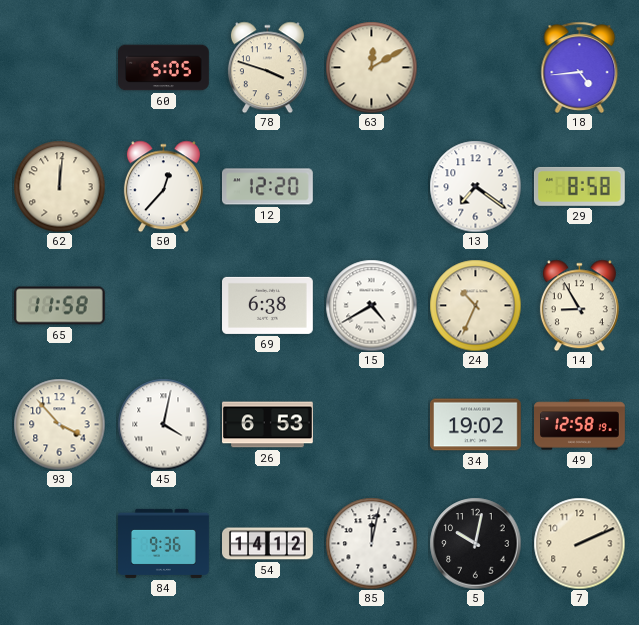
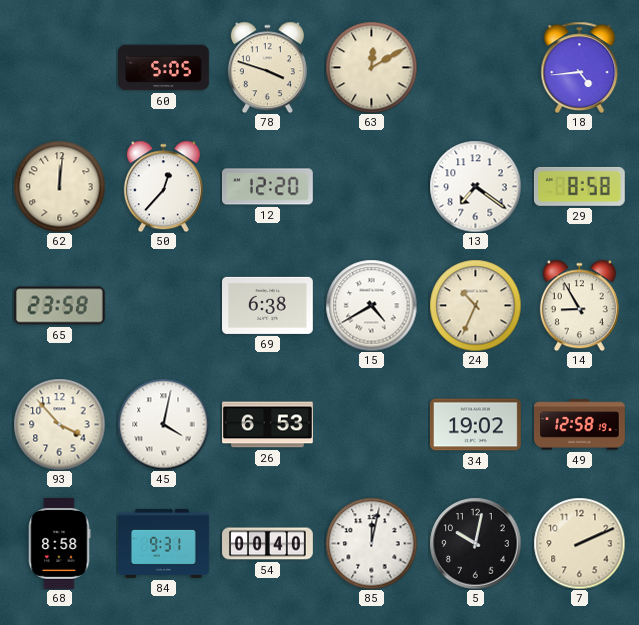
65: 11:58 -> 23:58
68: none -> 8:58
84: 9:36 -> 9:31
54: 14:12 -> 00:40
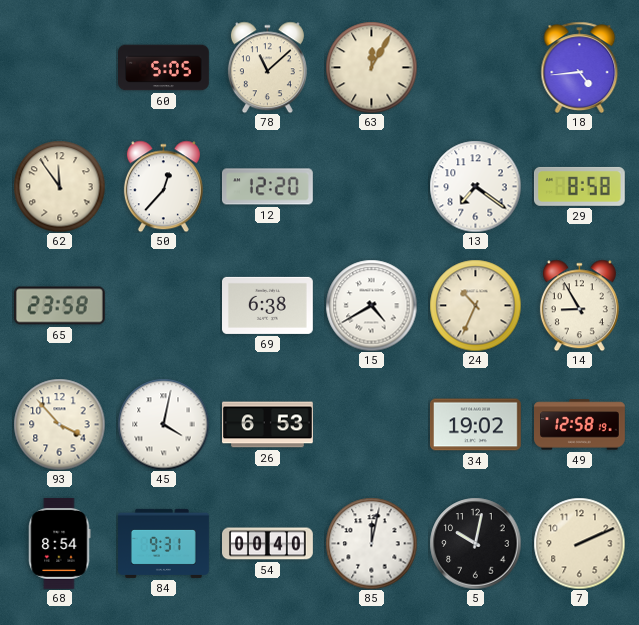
78: 3:48 -> 11:08
63: 12:10 -> 12:05
62: 12:01 -> 11:54
68: 8:58 -> 8:54
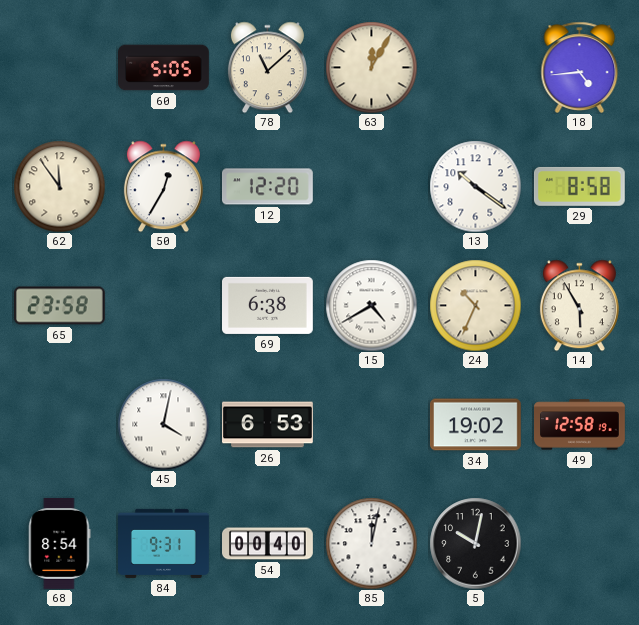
50: 12:37 -> 12:35
13: 7:21 -> 10:21
14: 8:55 -> 5:55
93: 3:53 -> none
7: 2:11 -> none
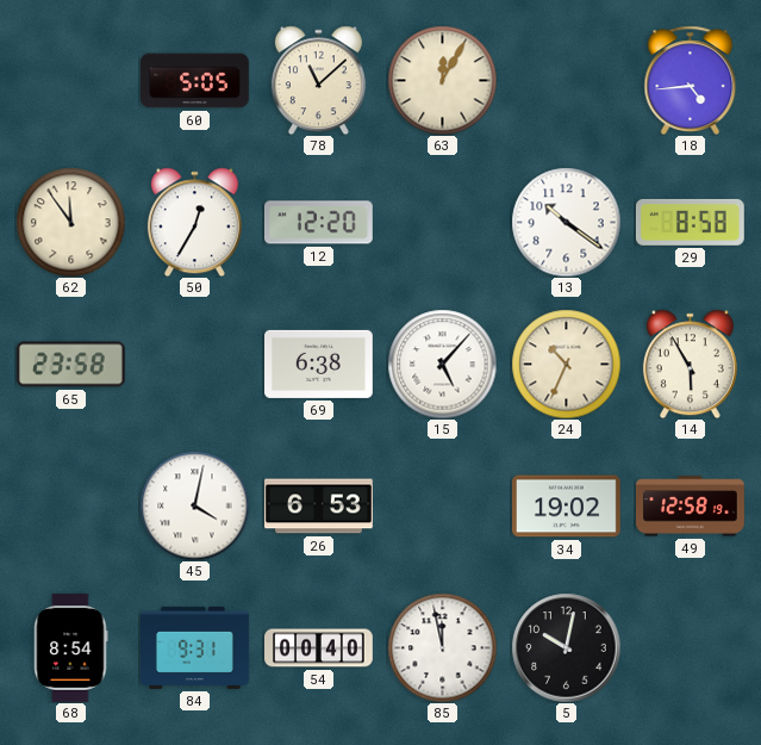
15: 4:40 -> 5:07
85: 12:02 -> 11:58
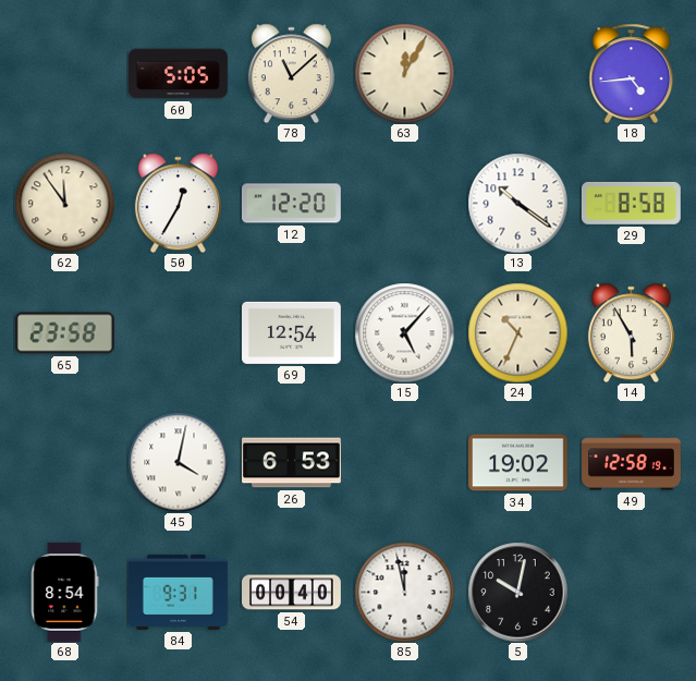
69: 6:38 -> 12:54
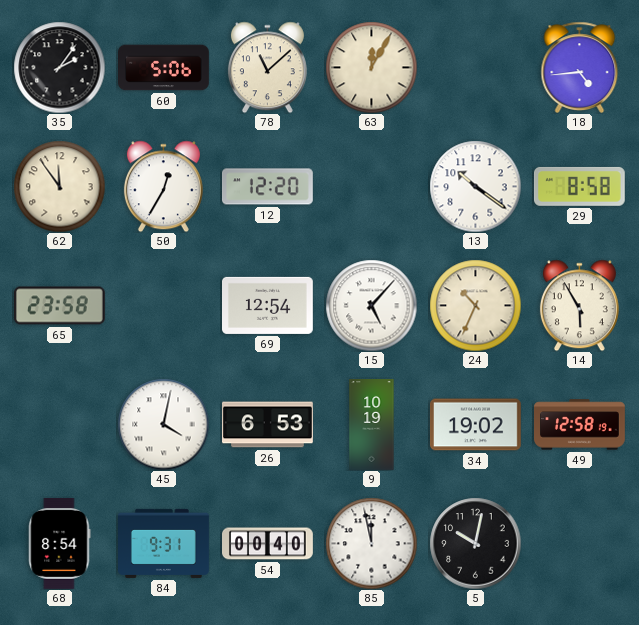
35: none -> 2:06
60: 5:05 -> 5:06
9: none -> 10:19
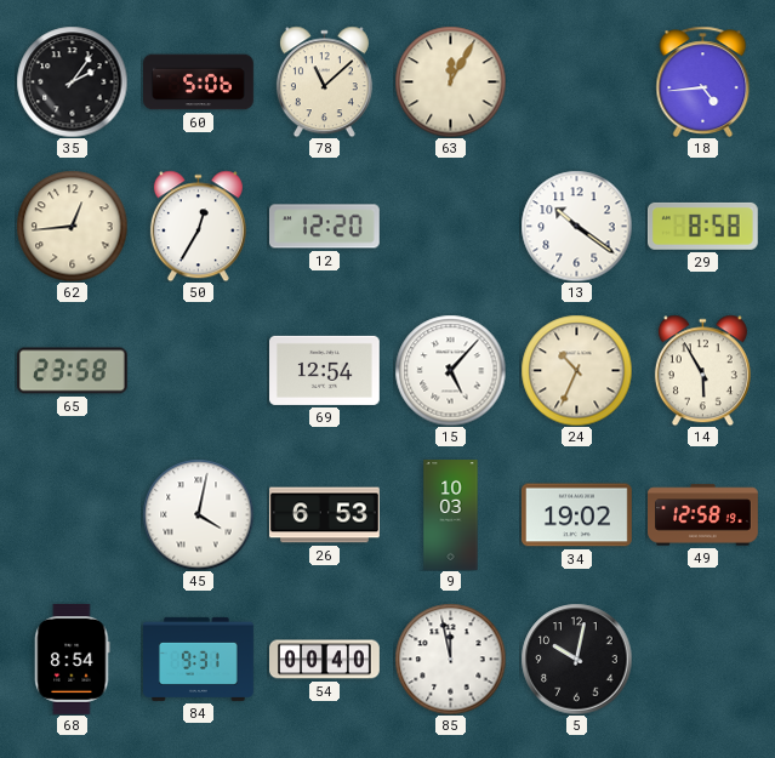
62: 11:54 -> 12:44
9: 10:19 -> 10:03
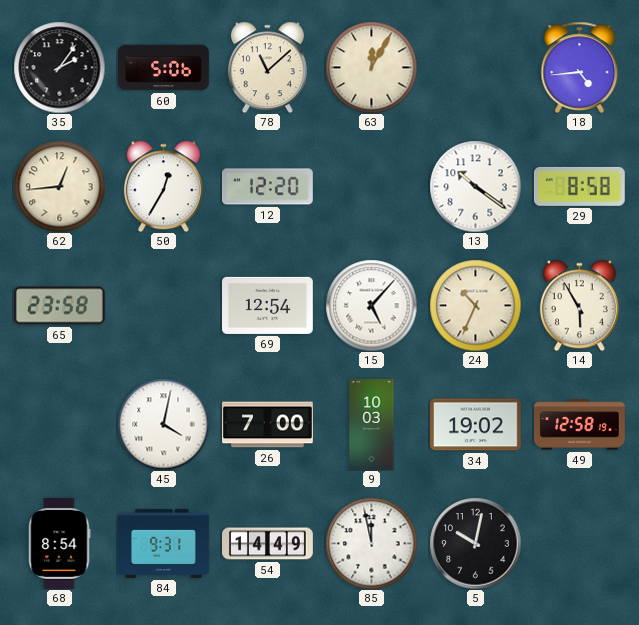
26: 6:53 -> 7:00
54: 00:40 -> 14:49
